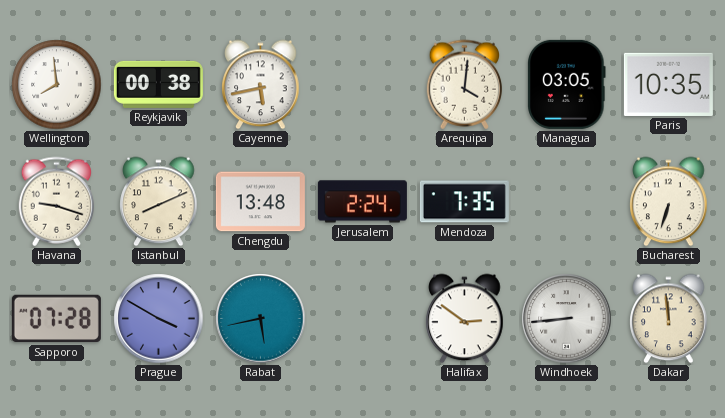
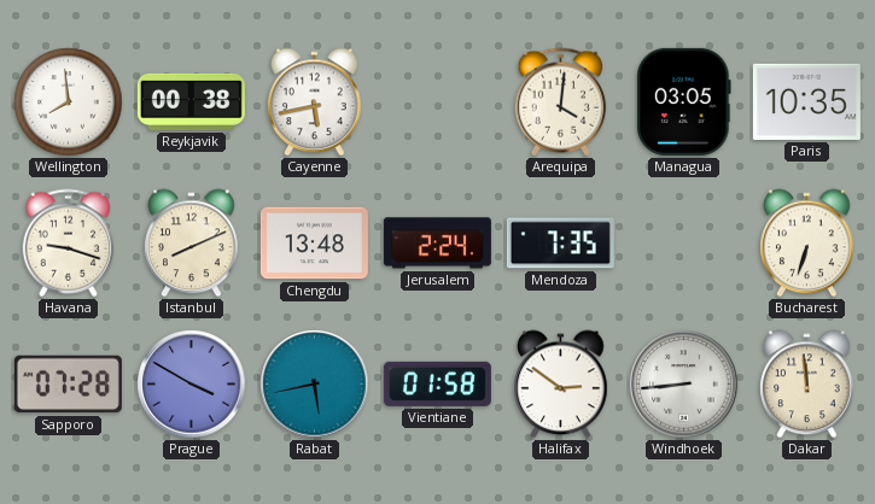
Vientiane: none -> 01:58
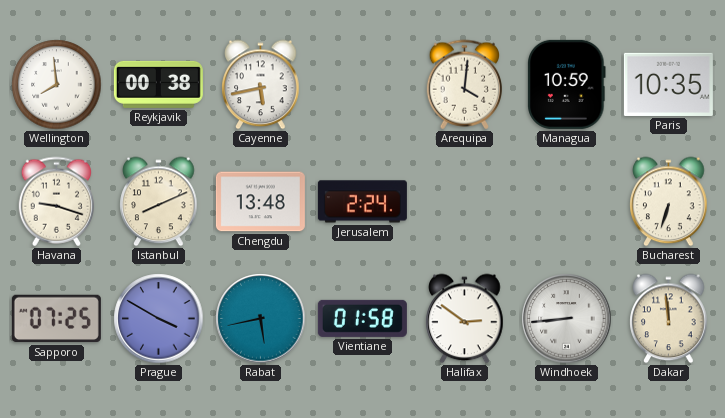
Managua: 03:05 -> 10:59
Mendoza: 7:35 -> none
Sapporo: 07:28 -> 07:25
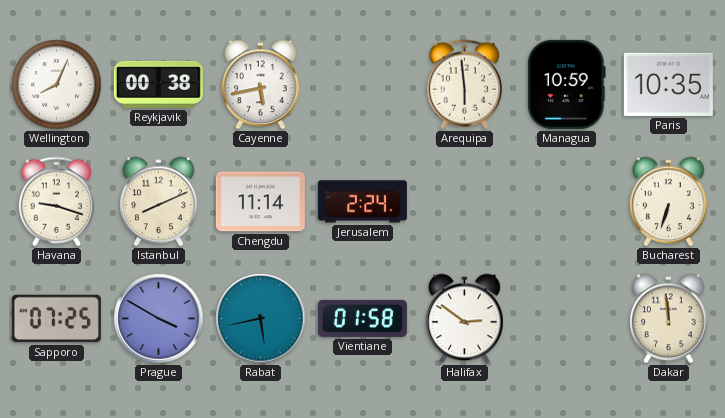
Wellington: 7:59 -> 8:04
Arequipa: 4:01 -> 5:59
Chengdu: 13:48 -> 11:14
Windhoek: 8:44 -> none
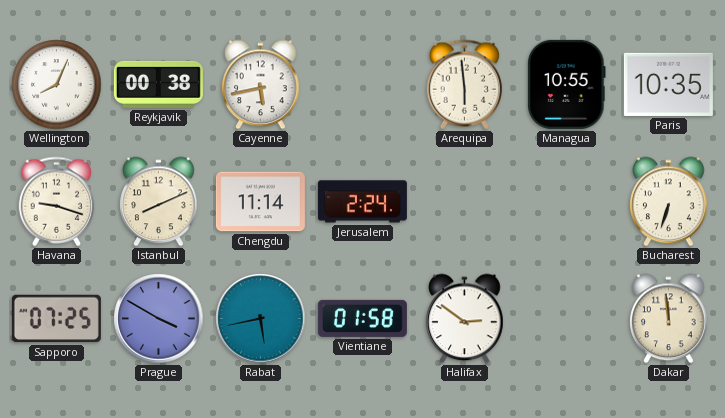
Managua: 10:59 -> 10:55
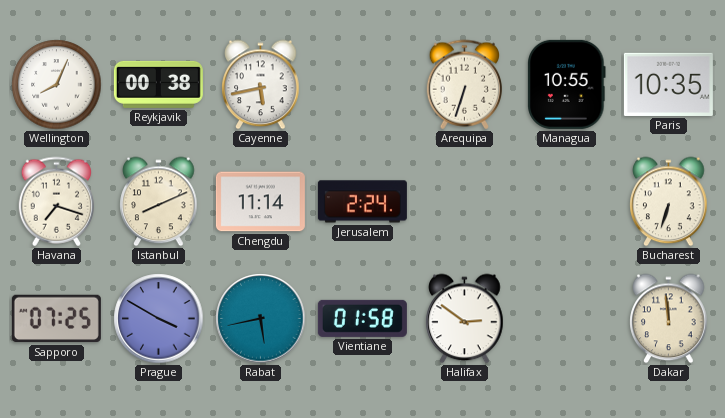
Arequipa: 5:59 -> 6:33
Havana: 9:18 -> 7:18
